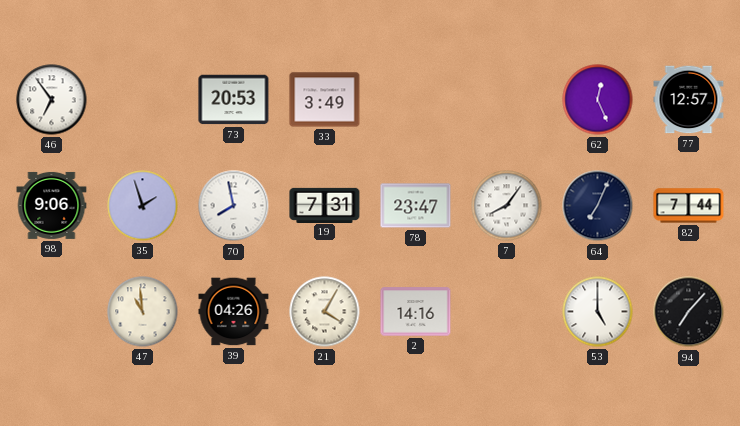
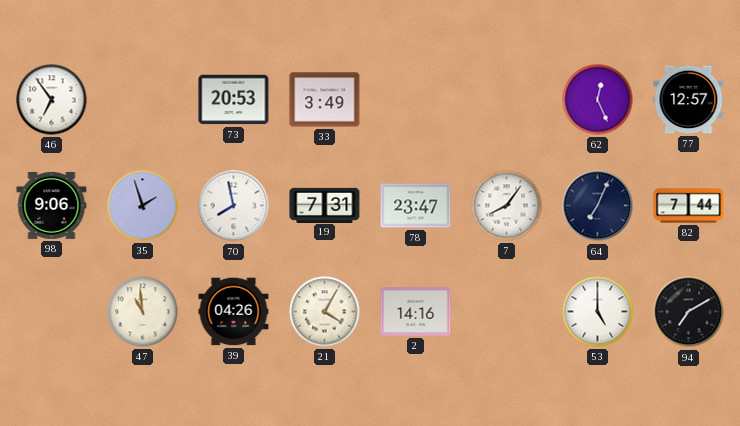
94: 7:07 -> 7:10
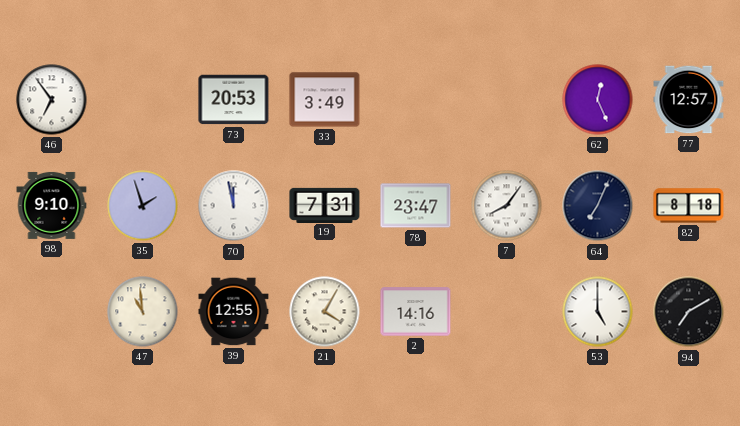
98: 9:06 -> 9:10
70: 7:58 -> 11:58
82: 7:44 -> 8:18
39: 04:26 -> 12:55
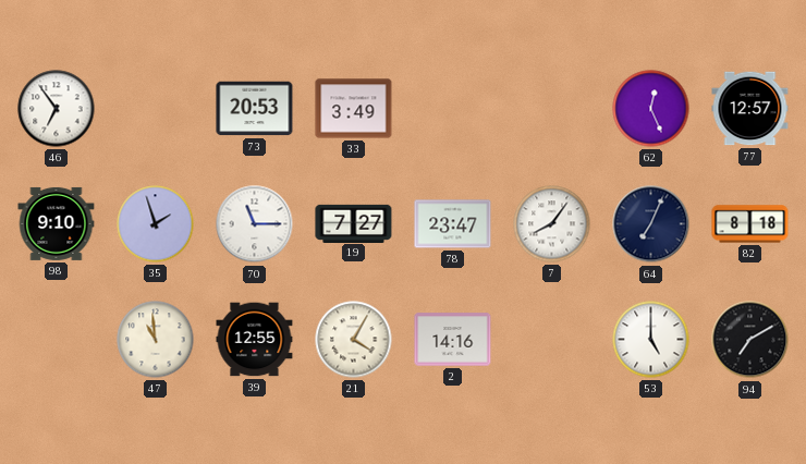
70: 11:58 -> 11:15
19: 7:31 -> 7:27
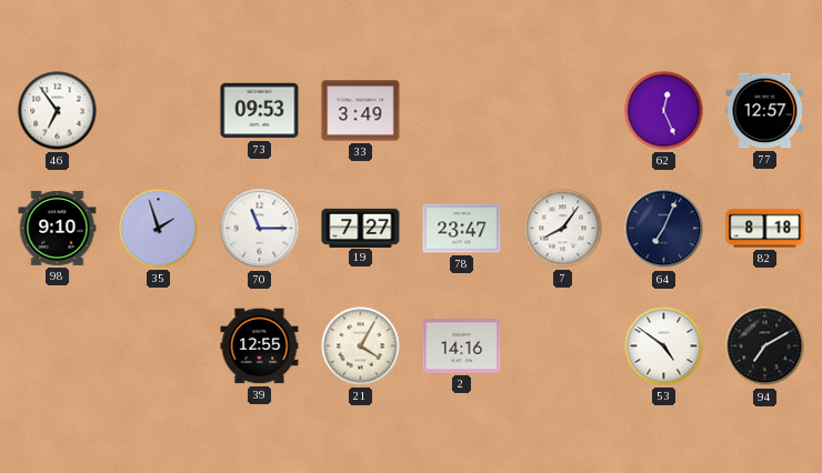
73: 20:53 -> 09:53
47: 10:59 -> none
53: 5:00 -> 4:51
